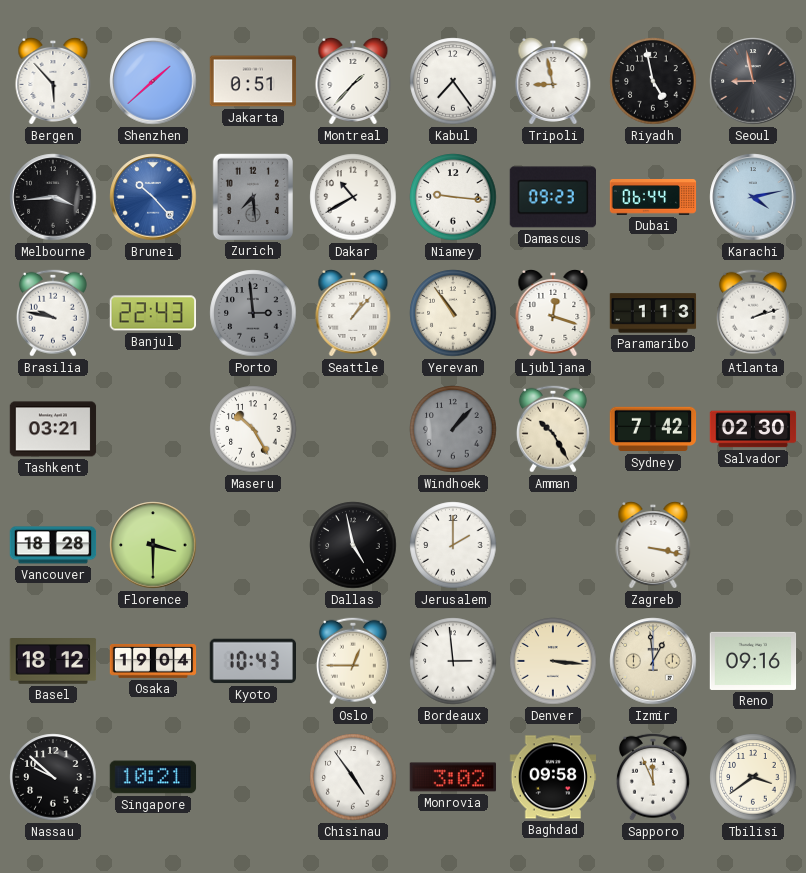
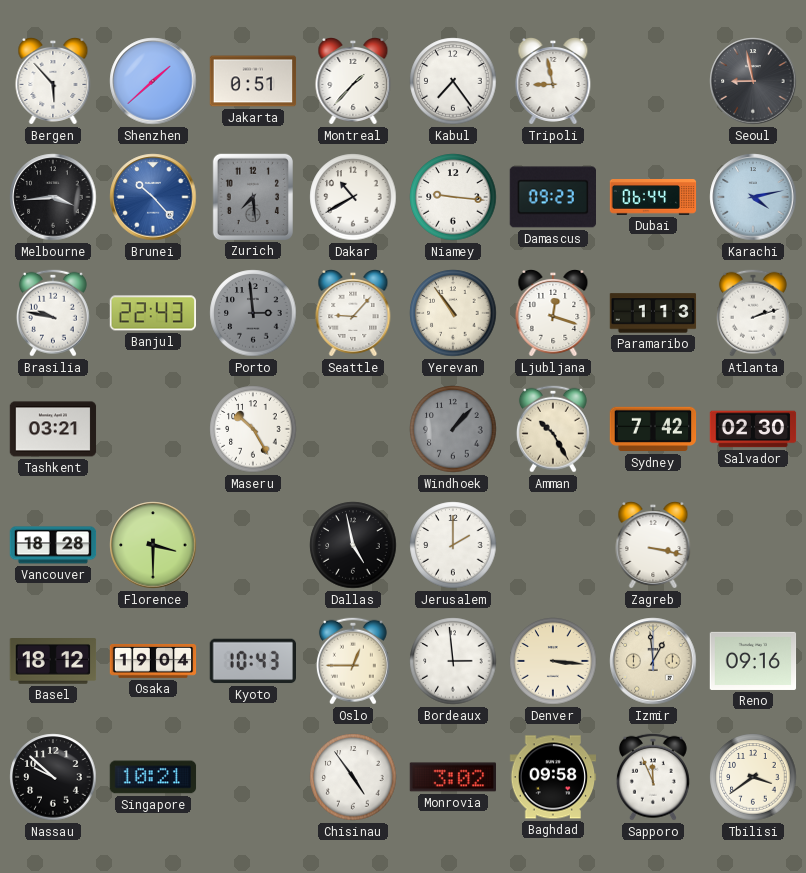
Riyadh: 4:58 -> none
Seattle: 1:07 -> 9:07
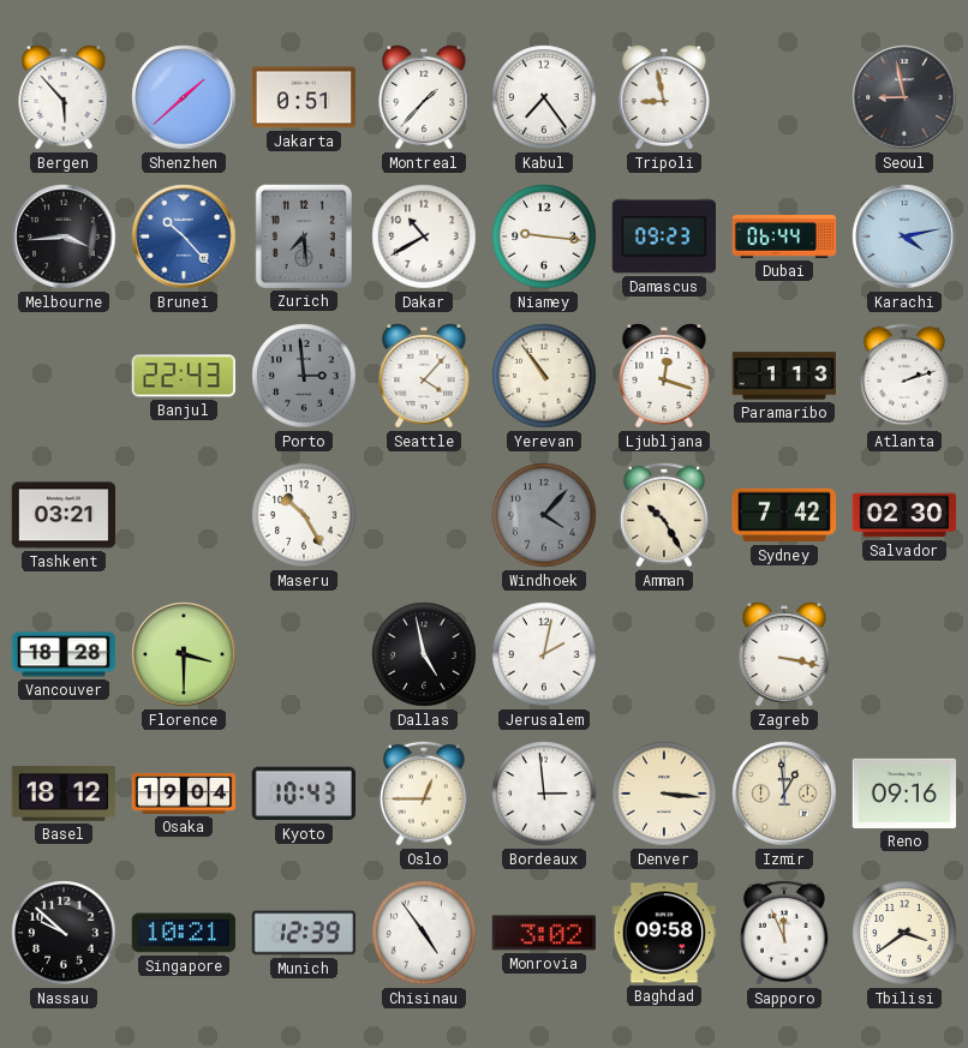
Brasilia: 9:47 -> none
Seattle: 9:07 -> 4:07
Windhoek: 1:07 -> 4:07
Jerusalem: 2:00 -> 2:02
Munich: none -> 12:39
